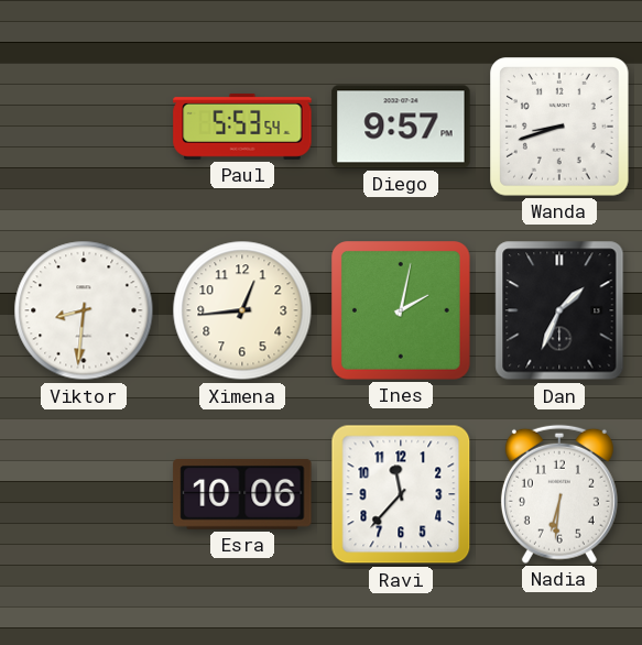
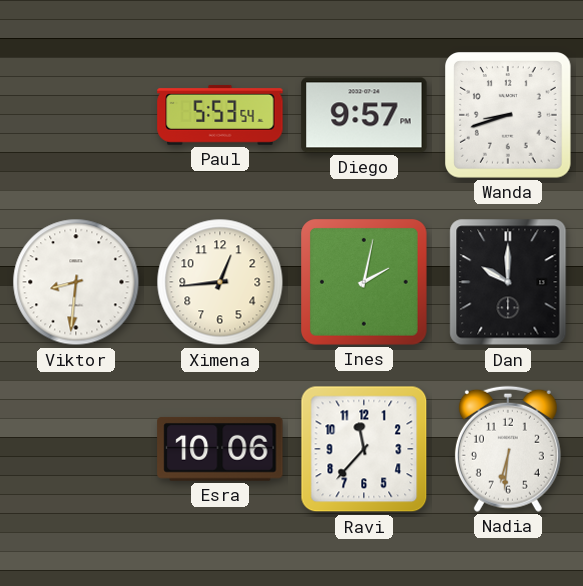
Dan: 1:34 -> 10:00
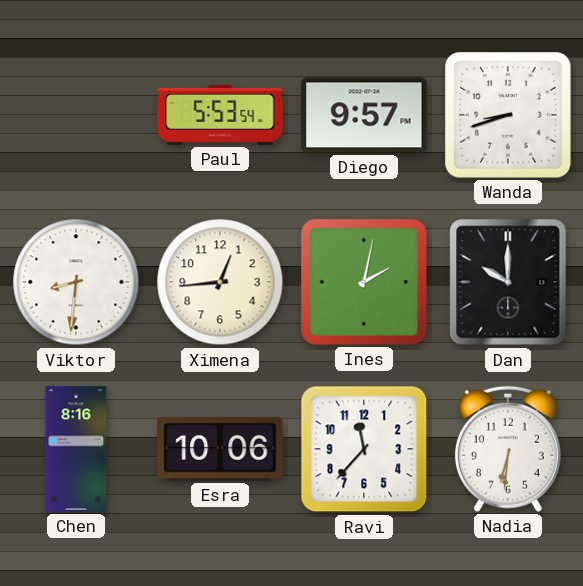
Chen: none -> 8:16
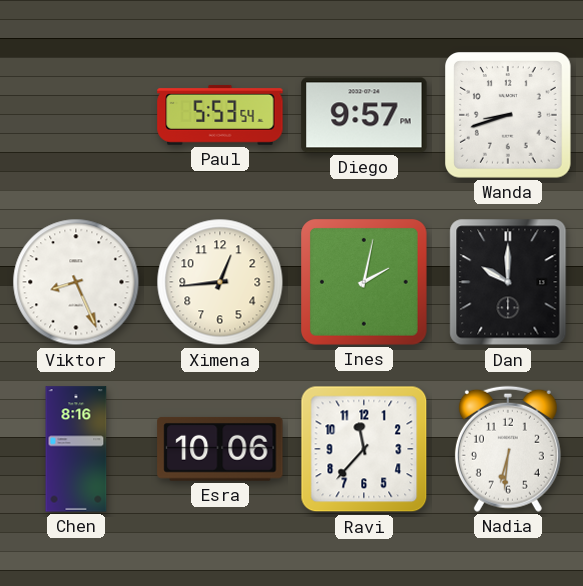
Viktor: 8:31 -> 8:26
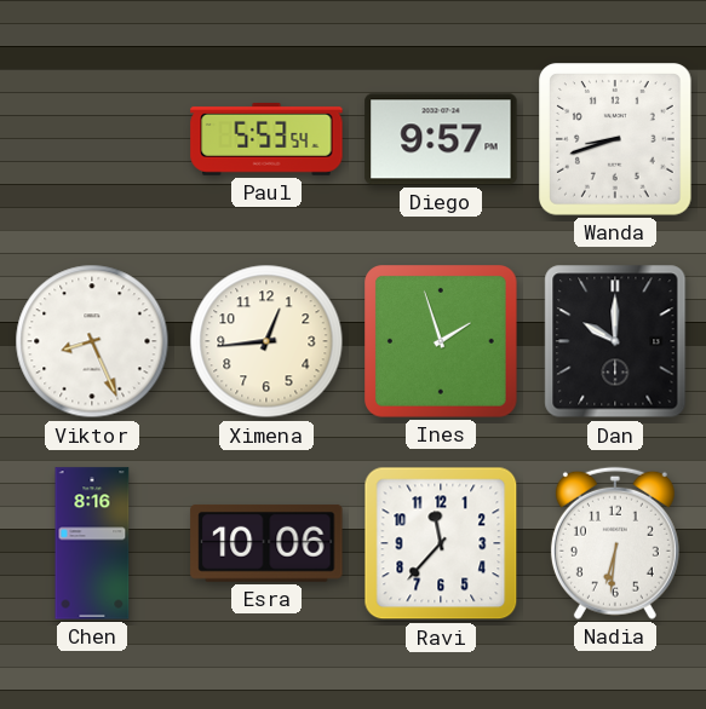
Ines: 2:02 -> 1:57
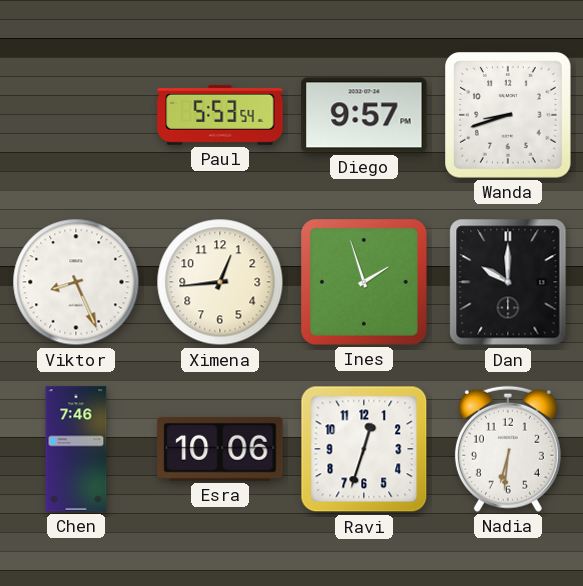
Chen: 8:16 -> 7:46
Ravi: 11:37 -> 12:33
